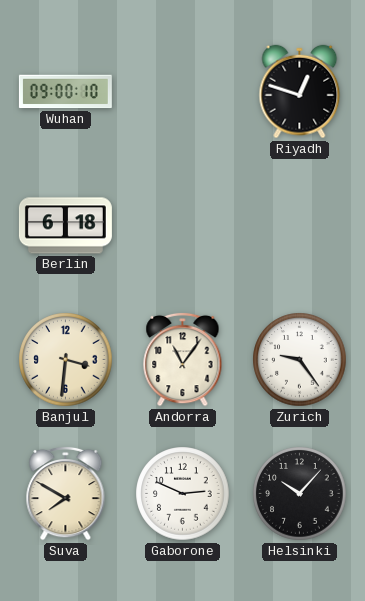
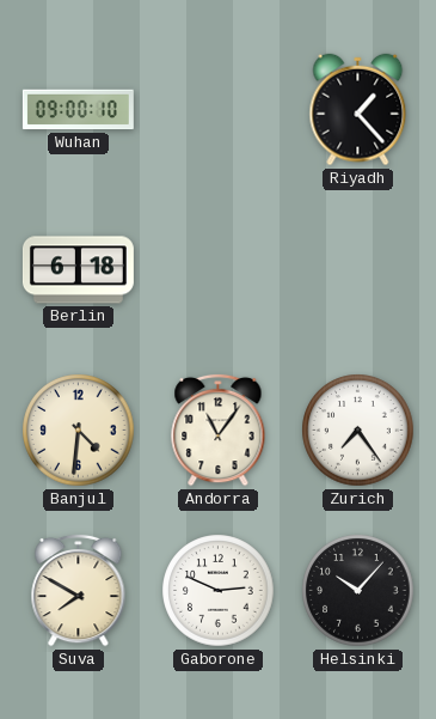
Riyadh: 12:48 -> 1:23
Banjul: 3:31 -> 4:31
Zurich: 9:24 -> 7:24
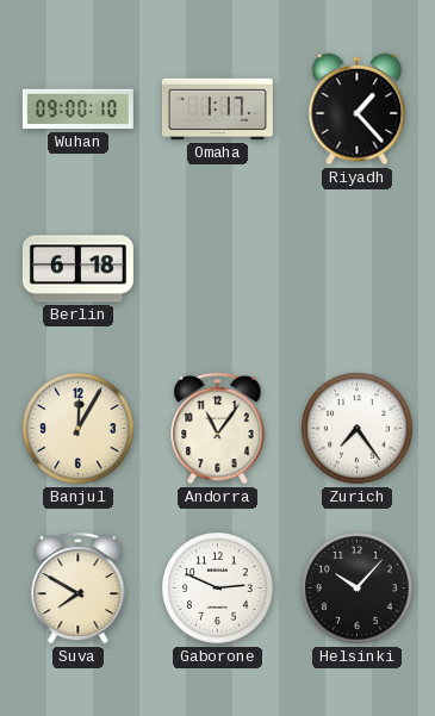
Omaha: none -> 1:17
Banjul: 4:31 -> 12:05
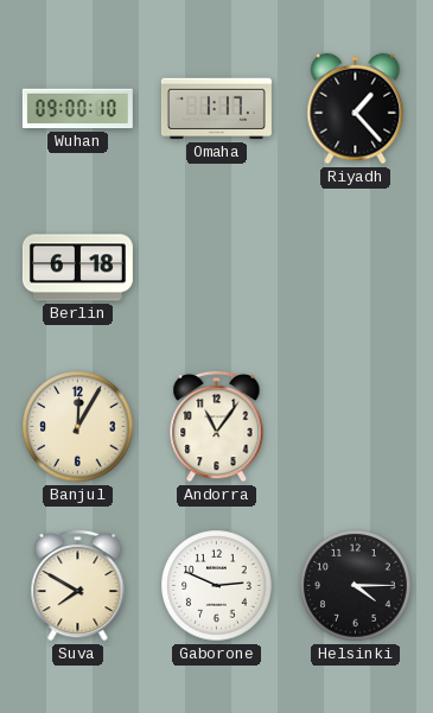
Zurich: 7:24 -> none
Helsinki: 10:07 -> 4:15
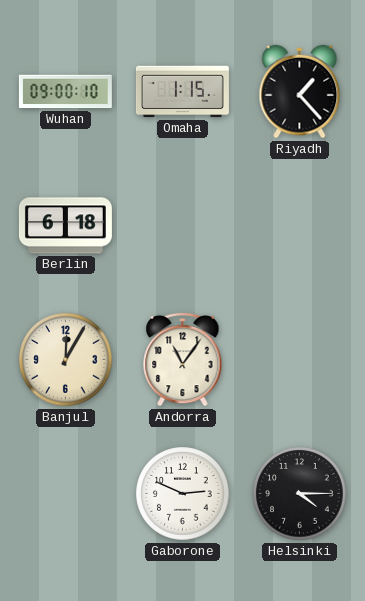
Omaha: 1:17 -> 1:15
Suva: 7:50 -> none
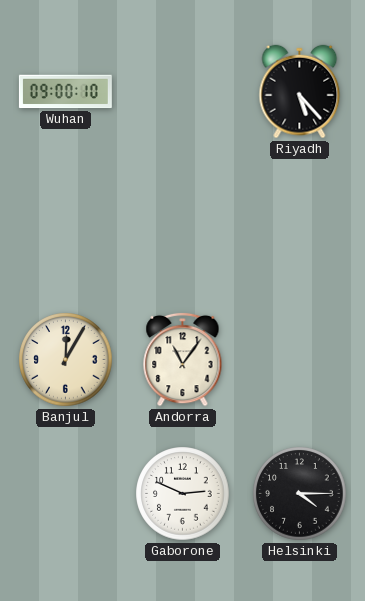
Omaha: 1:15 -> none
Riyadh: 1:23 -> 5:23
Berlin: 6:18 -> none
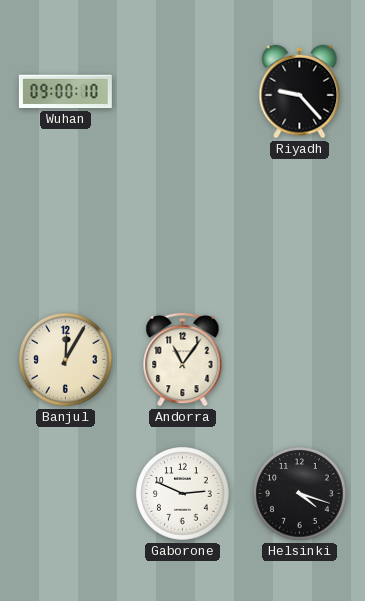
Riyadh: 5:23 -> 9:23
Helsinki: 4:15 -> 4:18
